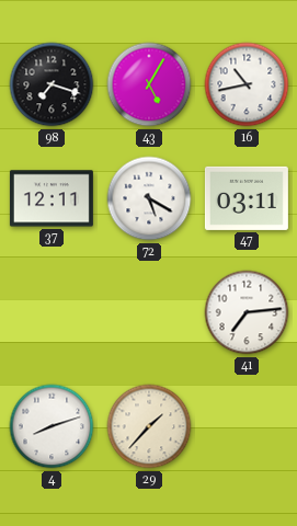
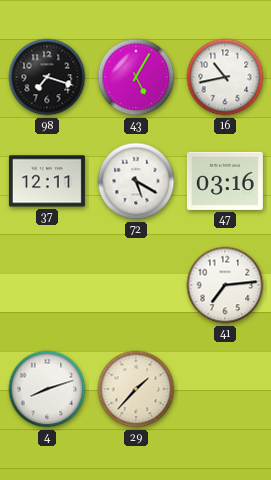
47: 03:11 -> 03:16
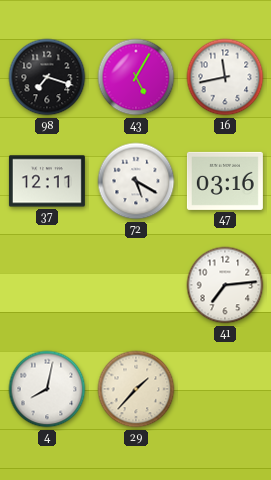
16: 10:43 -> 11:43
4: 8:12 -> 8:02
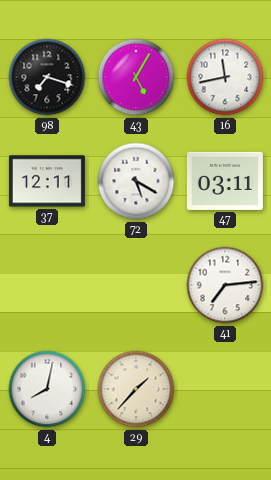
47: 03:16 -> 03:11
